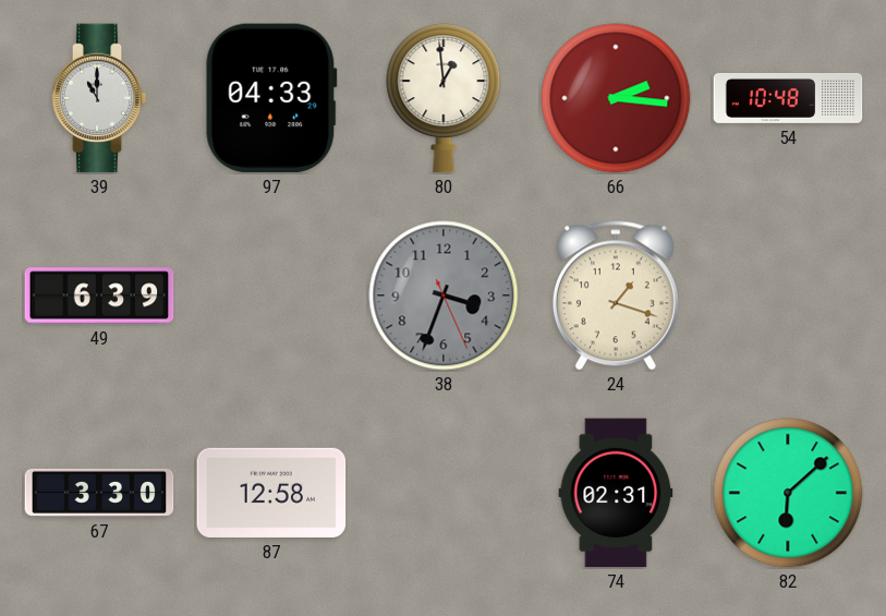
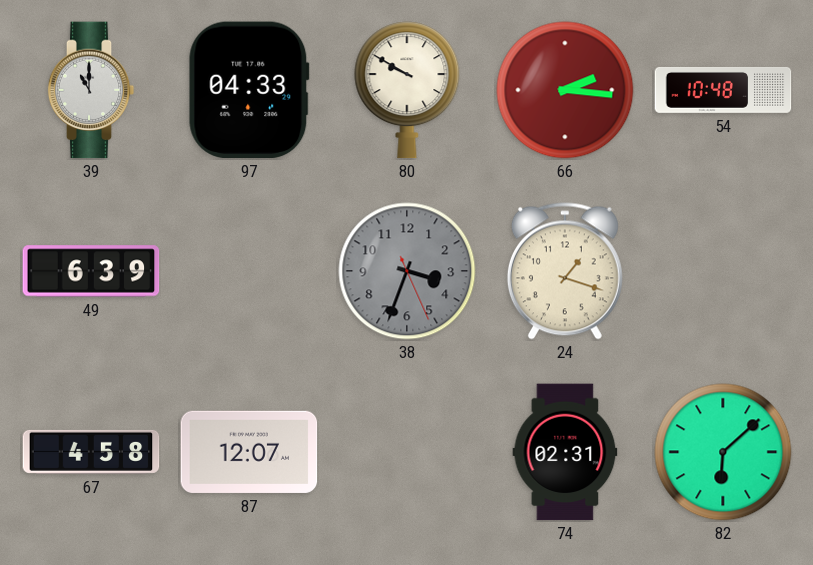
80: 12:59 -> 9:50
67: 3:30 -> 4:58
87: 12:58 -> 12:07
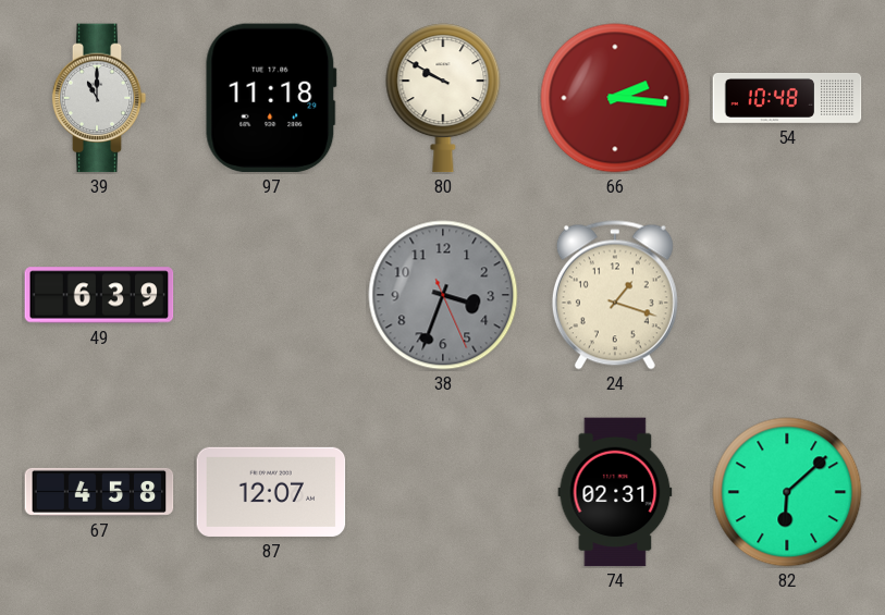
97: 04:33 -> 11:18
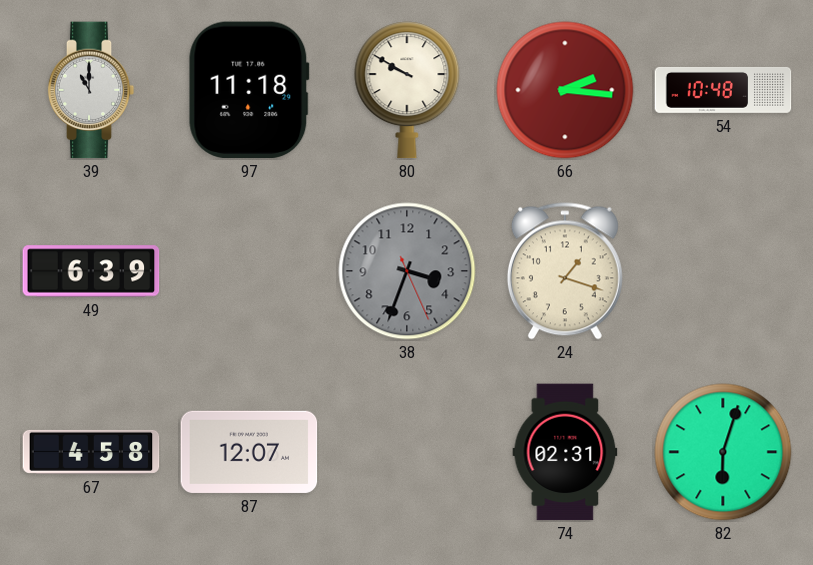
82: 6:08 -> 6:03
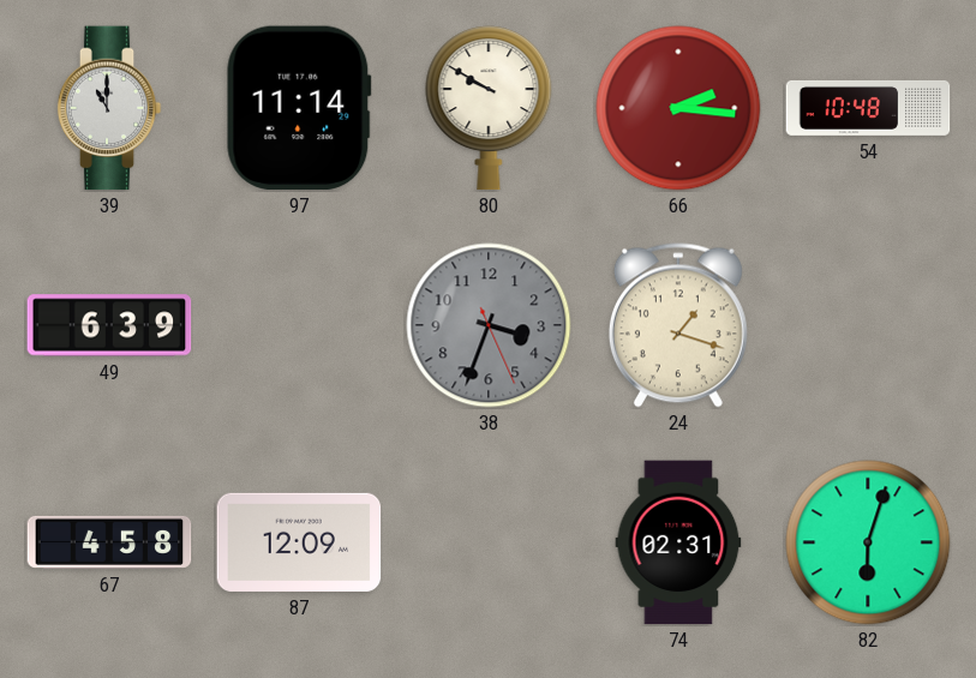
97: 11:18 -> 11:14
87: 12:07 -> 12:09
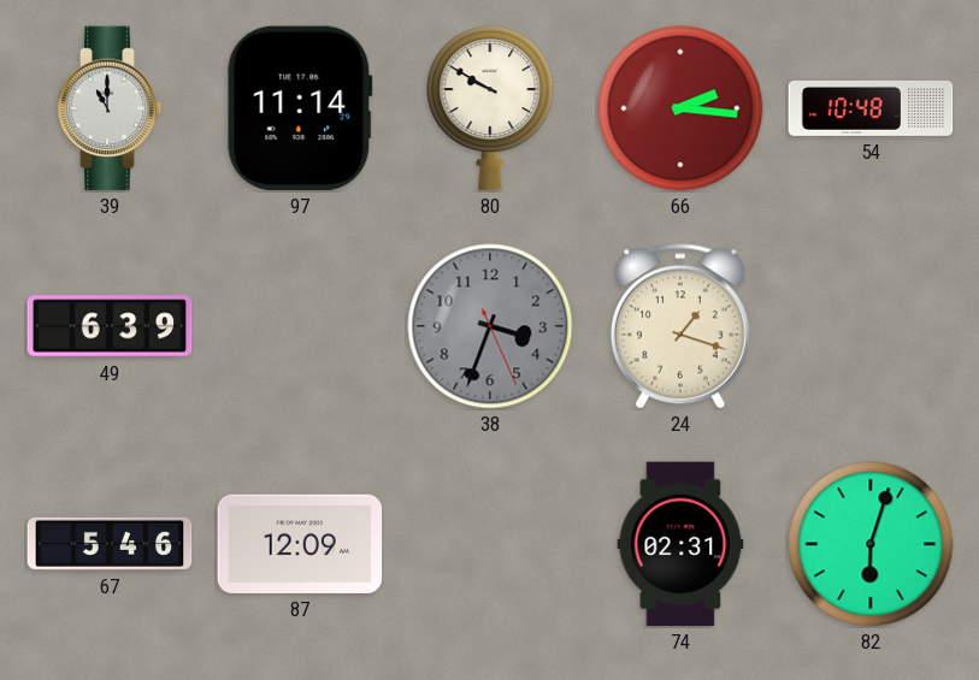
67: 4:58 -> 5:46
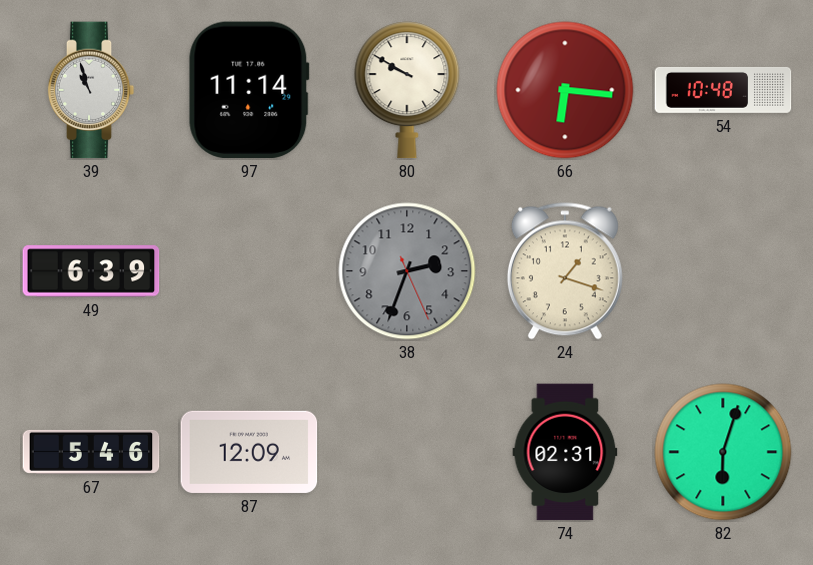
39: 11:00 -> 10:57
66: 2:16 -> 6:16
38: 3:33 -> 2:33
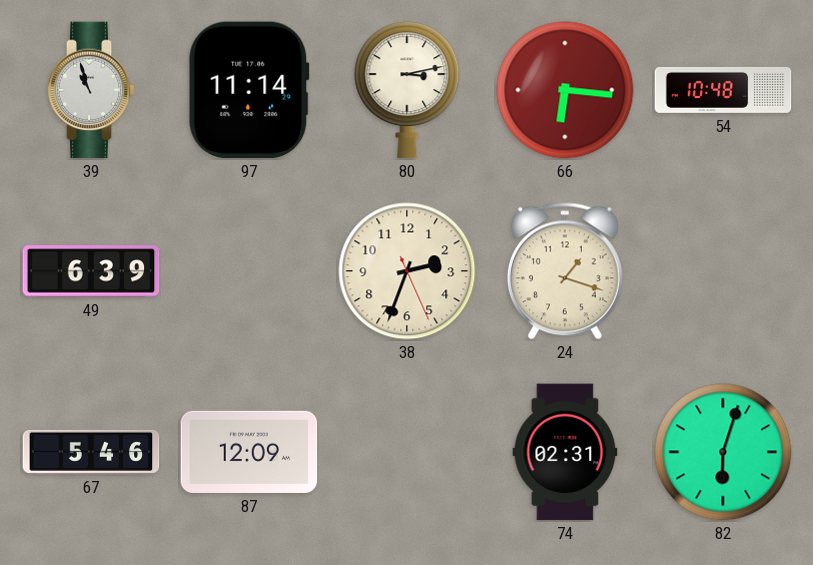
80: 9:50 -> 3:13
38 dial: grey -> cream
